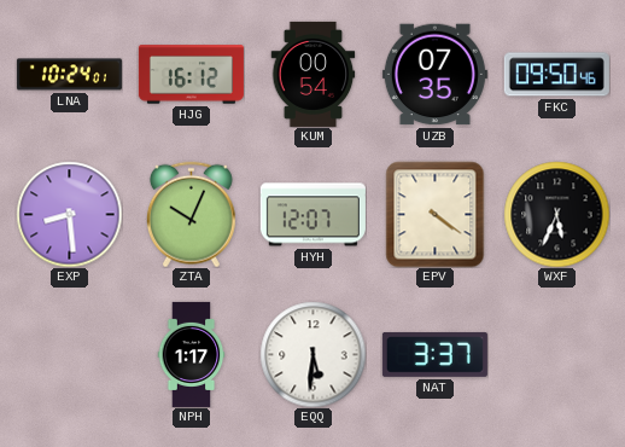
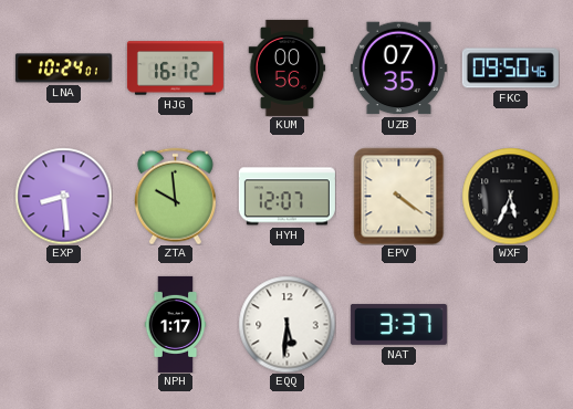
KUM: 00:54 -> 00:56
ZTA: 10:04 -> 9:59
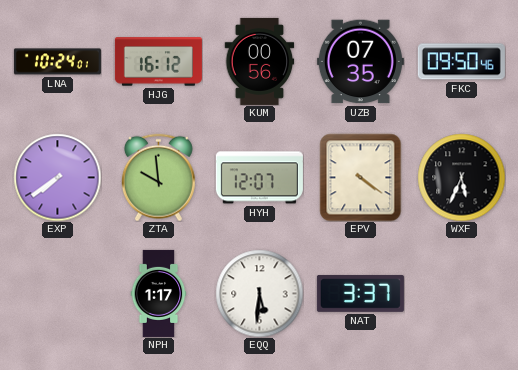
EXP: 8:29 -> 7:39
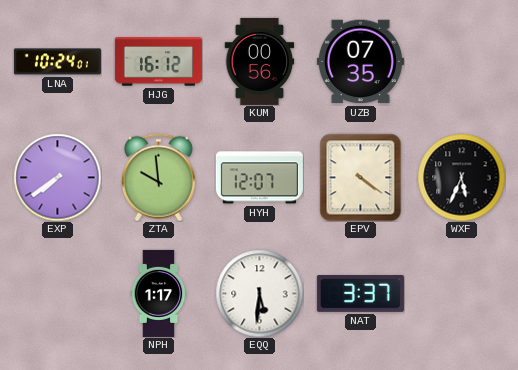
FKC: 09:50 -> none
